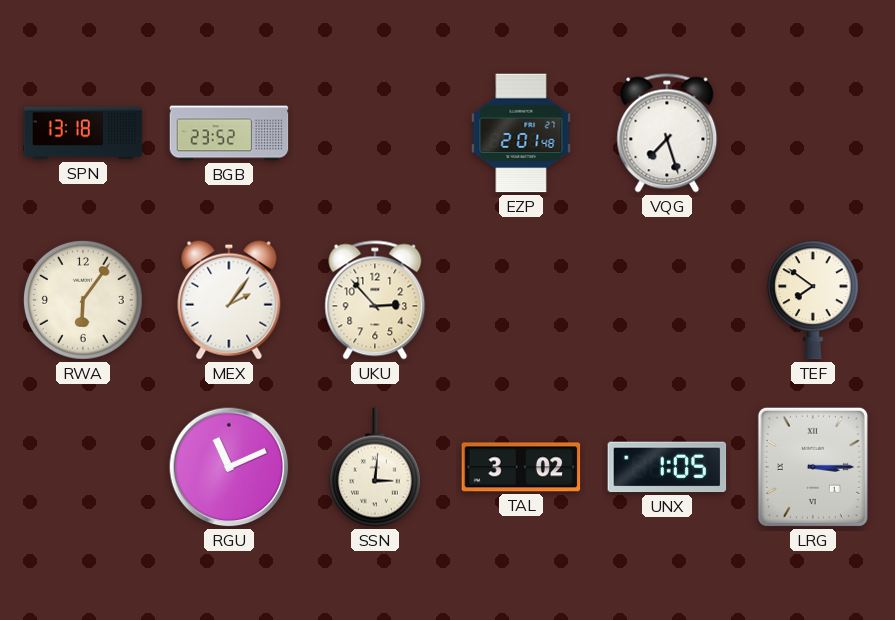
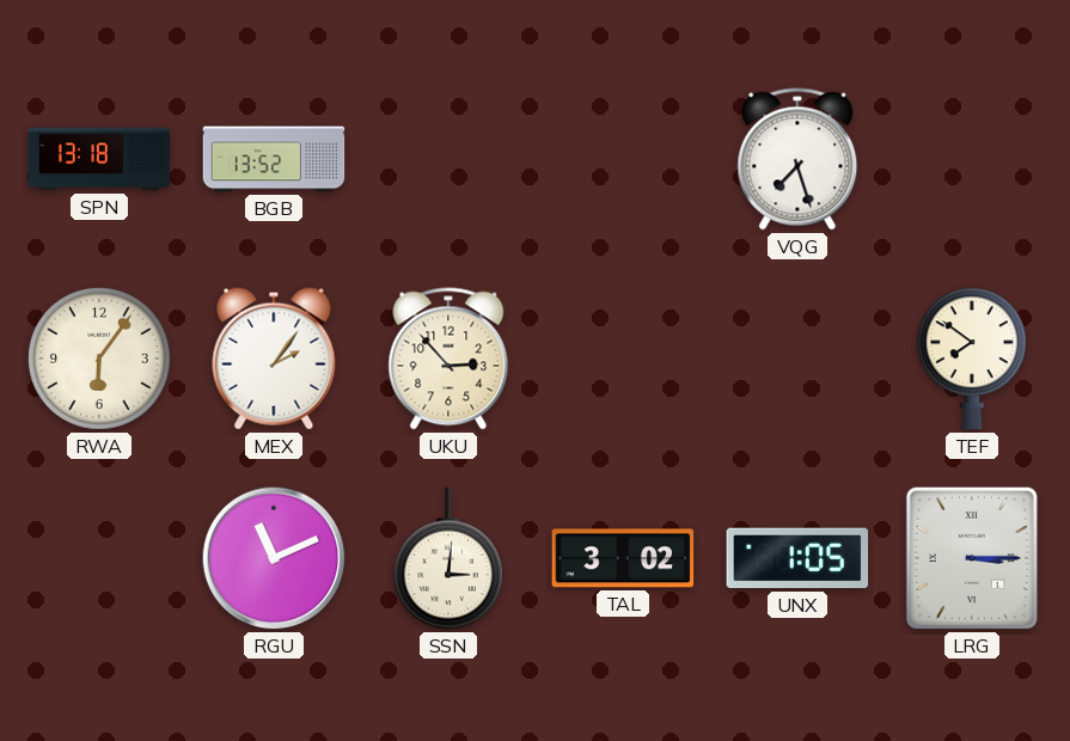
BGB: 23:52 -> 13:52
EZP: 2:01 -> none
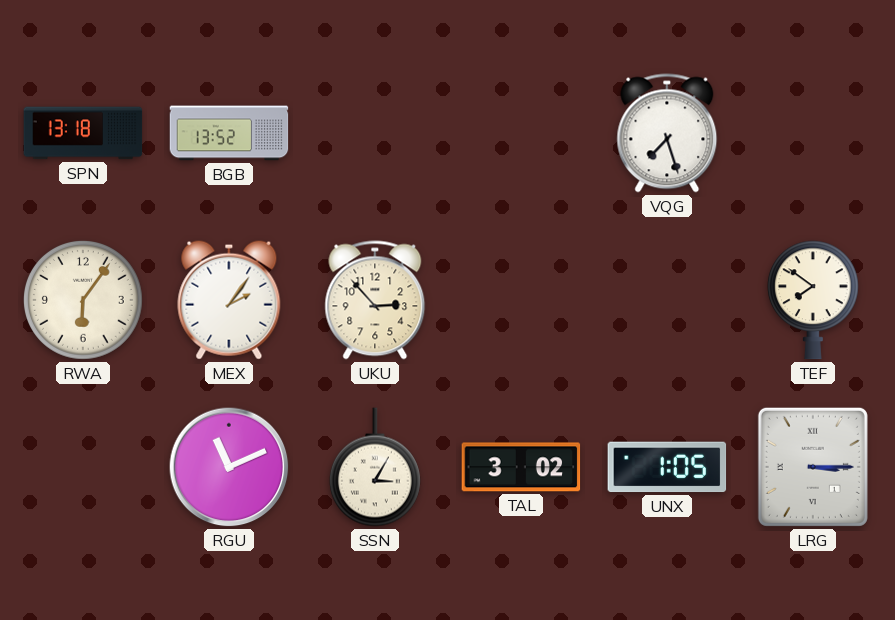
SSN: 3:01 -> 3:05
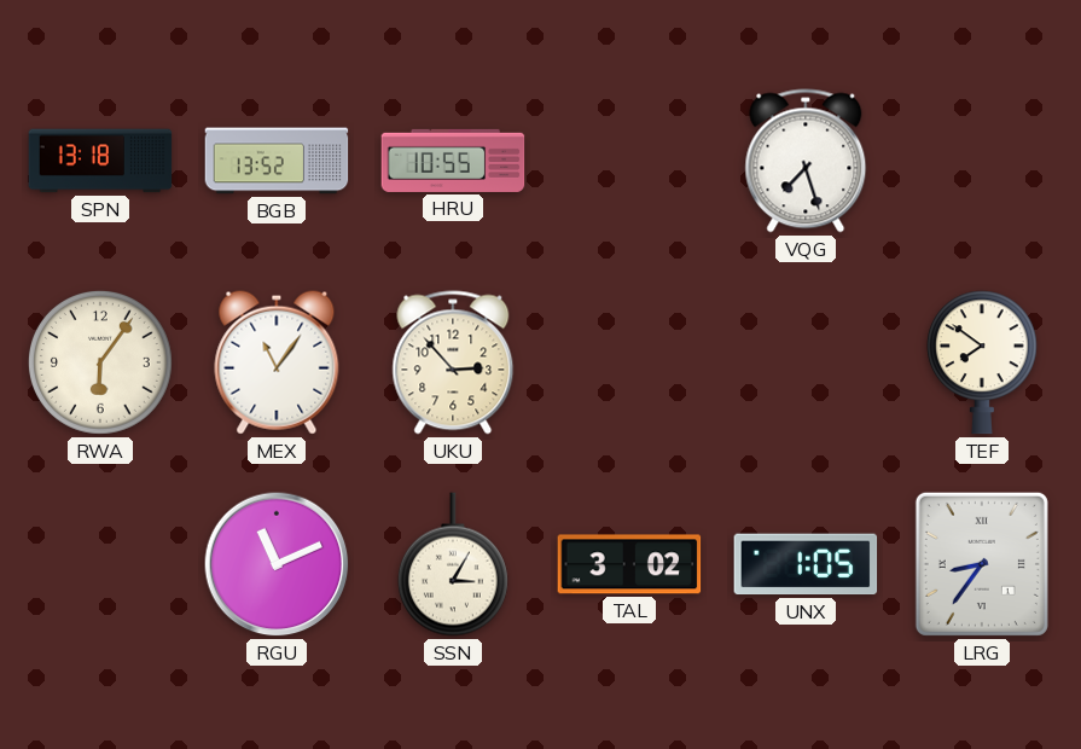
HRU: none -> 10:55
MEX: 2:06 -> 11:06
LRG: 3:15 -> 8:36
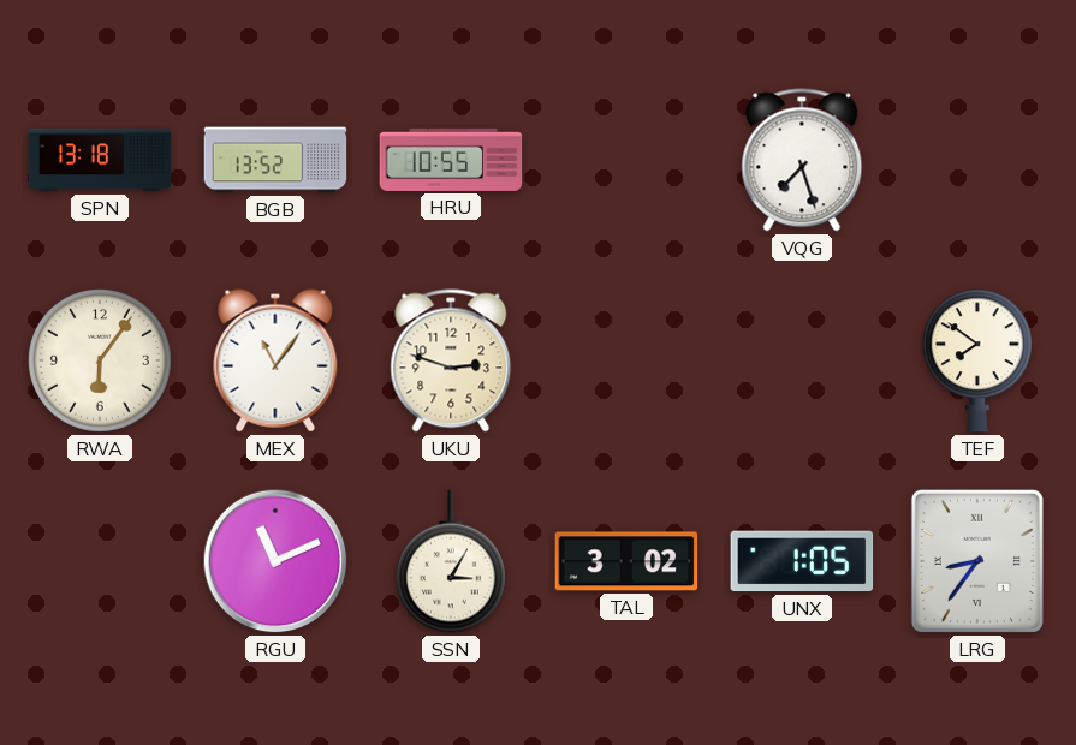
UKU: 2:53 -> 2:48
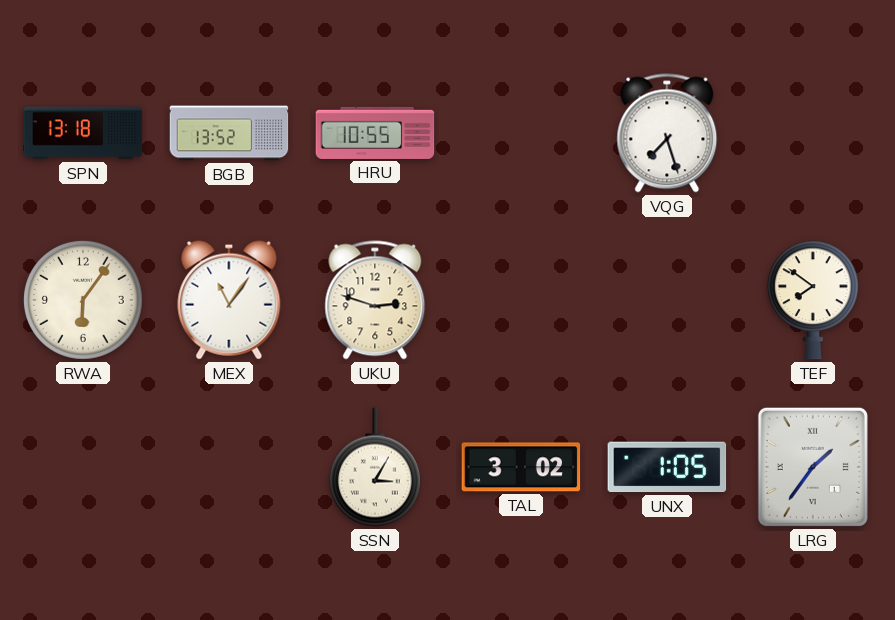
RGU: 11:11 -> none
LRG: 8:36 -> 1:36
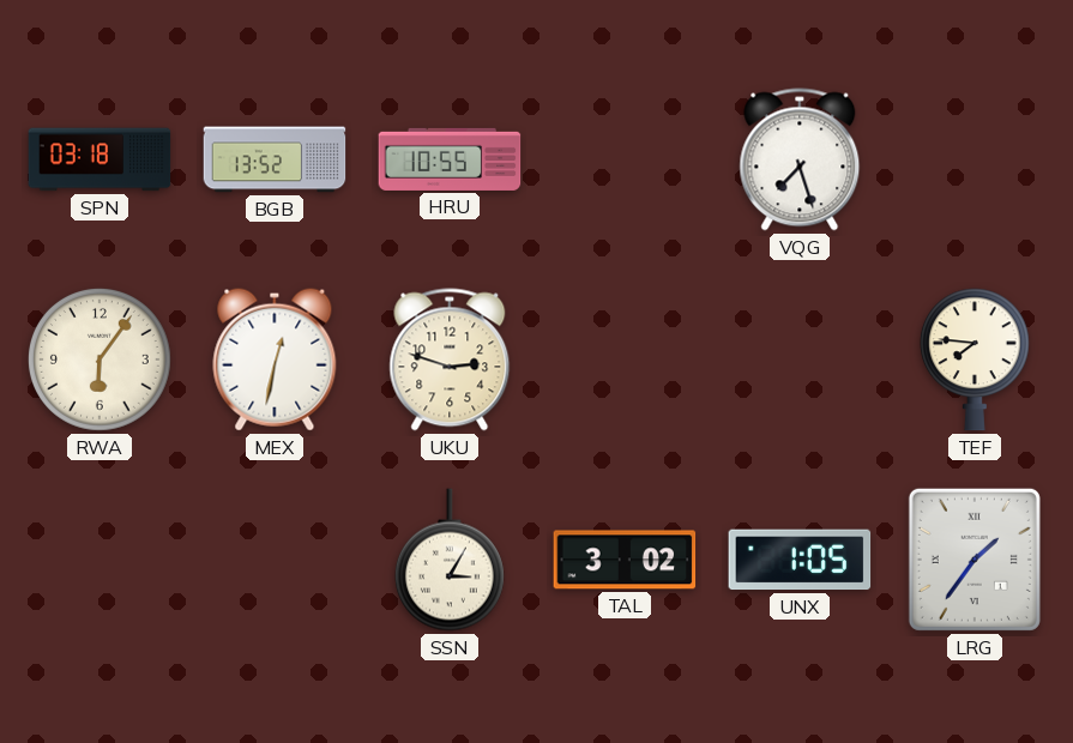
SPN: 13:18 -> 03:18
MEX: 11:06 -> 12:32
TEF: 7:51 -> 7:46
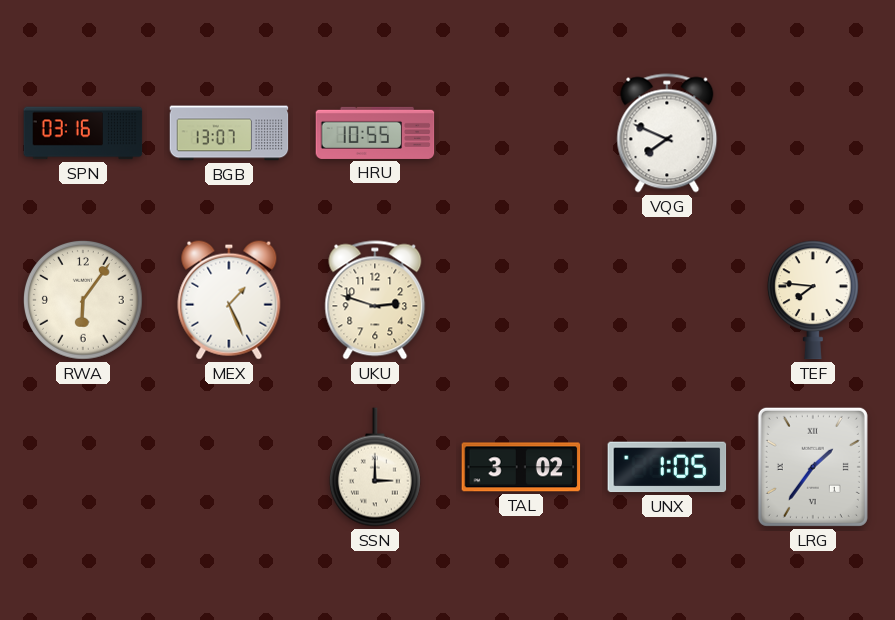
SPN: 03:18 -> 03:16
BGB: 13:52 -> 13:07
VQG: 7:27 -> 7:49
MEX: 12:32 -> 1:26
SSN: 3:05 -> 3:00
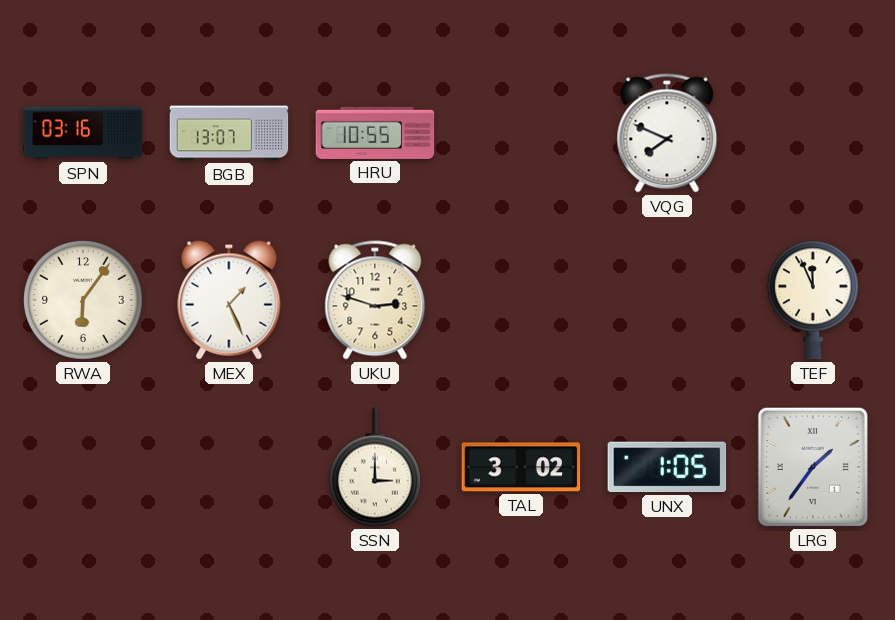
TEF: 7:46 -> 11:56
